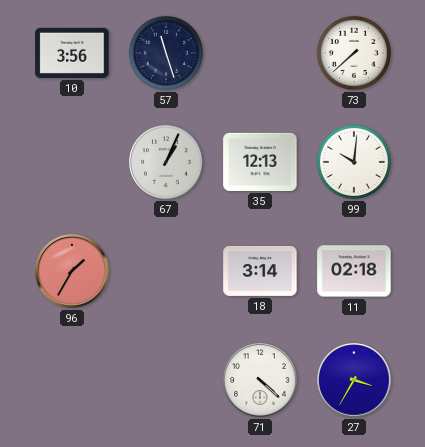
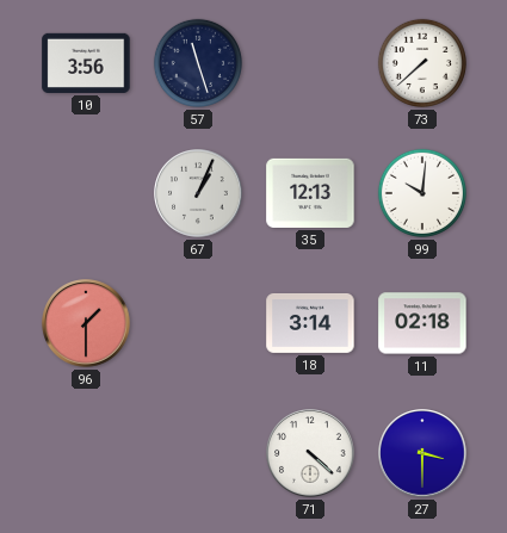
96: 1:35 -> 1:30
27: 3:35 -> 3:30
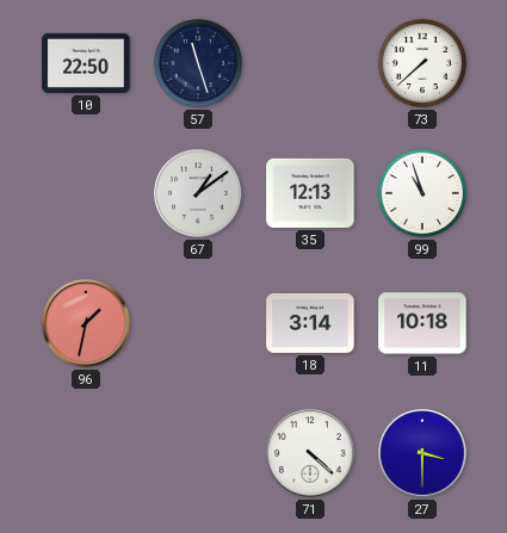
10: 3:56 -> 22:50
67: 1:04 -> 1:09
99: 10:01 -> 10:57
96: 1:30 -> 1:32
11: 02:18 -> 10:18
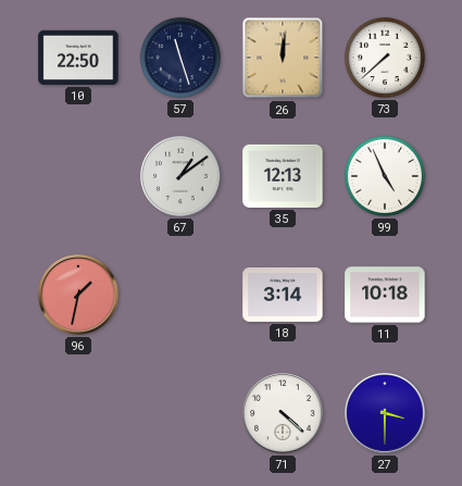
26: none -> 12:01
99: 10:57 -> 4:56
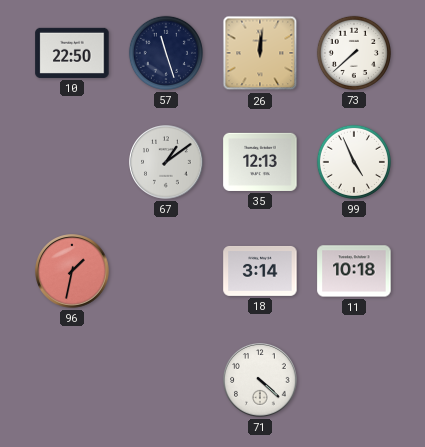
27: 3:30 -> none
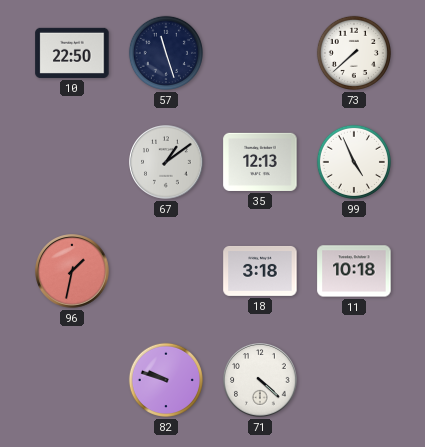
26: 12:01 -> none
18: 3:14 -> 3:18
82: none -> 9:48
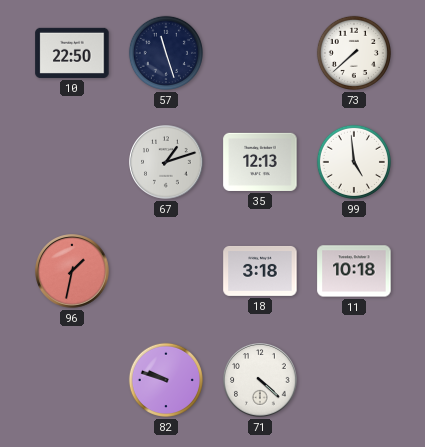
67: 1:09 -> 1:12
99: 4:56 -> 4:59
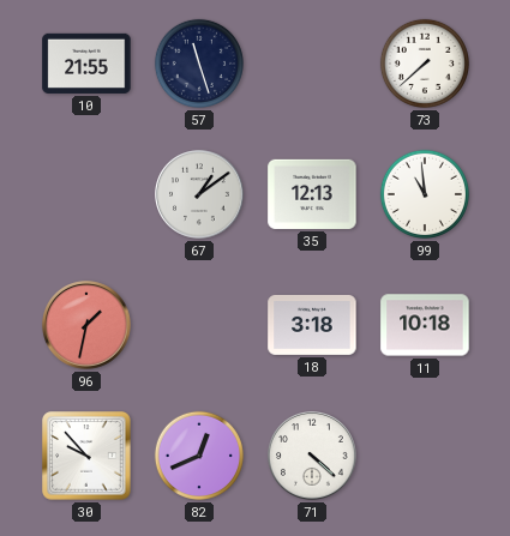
10: 22:50 -> 21:55
67: 1:12 -> 1:09
99: 4:59 -> 10:59
30: none -> 9:53
82: 9:48 -> 12:41
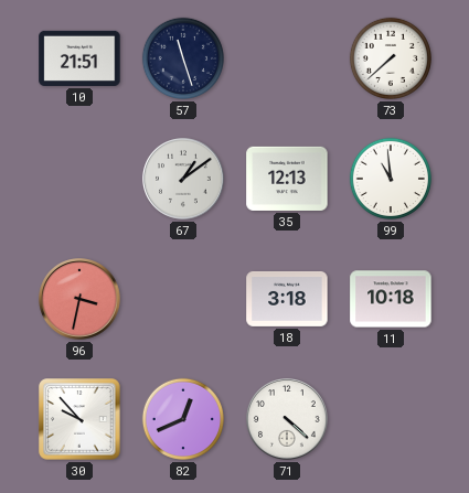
10: 21:55 -> 21:51
96: 1:32 -> 3:32
